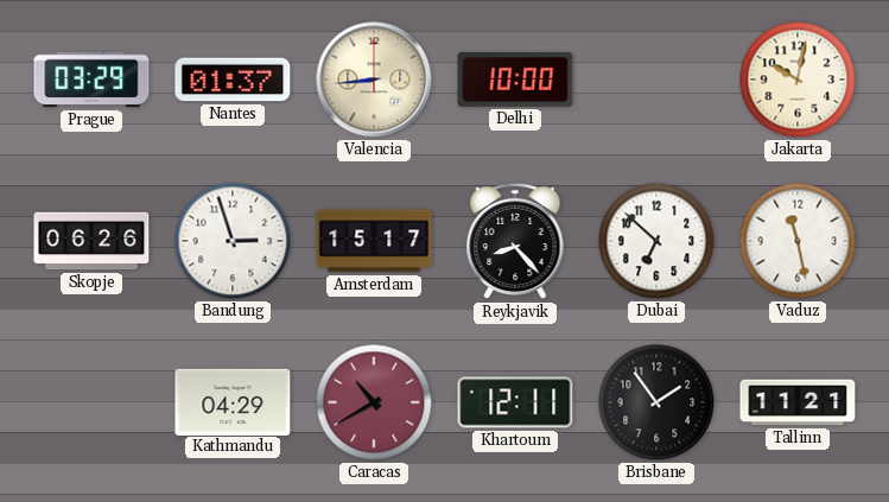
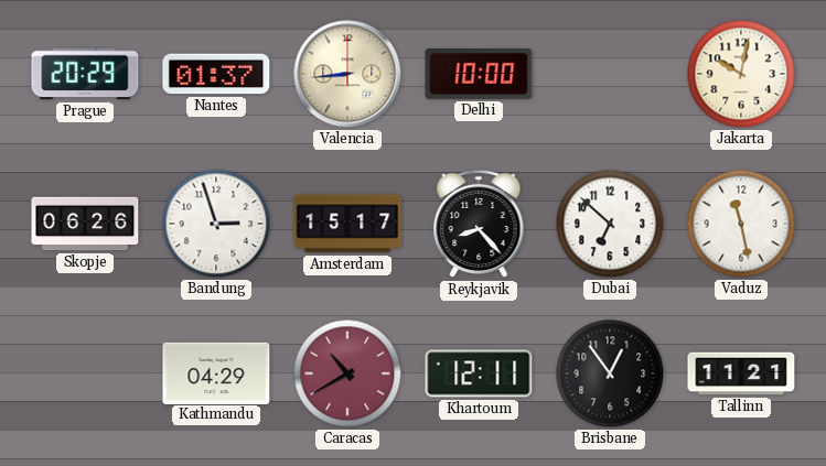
Prague: 03:29 -> 20:29
Brisbane: 1:54 -> 12:54
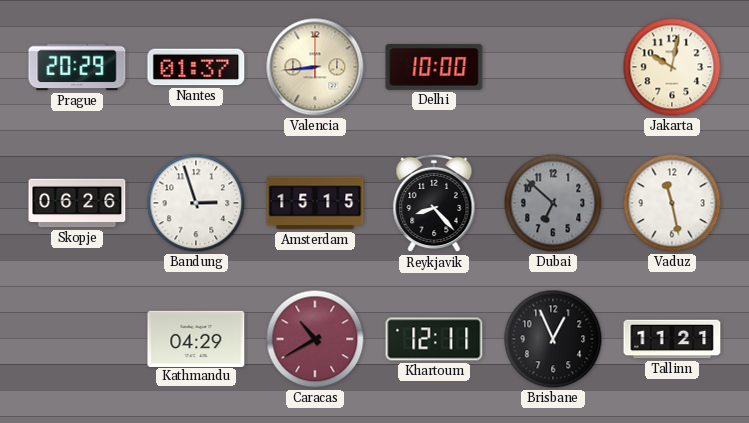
Amsterdam: 15:17 -> 15:15
Dubai dial: white -> grey
Brisbane: 12:54 -> 12:56
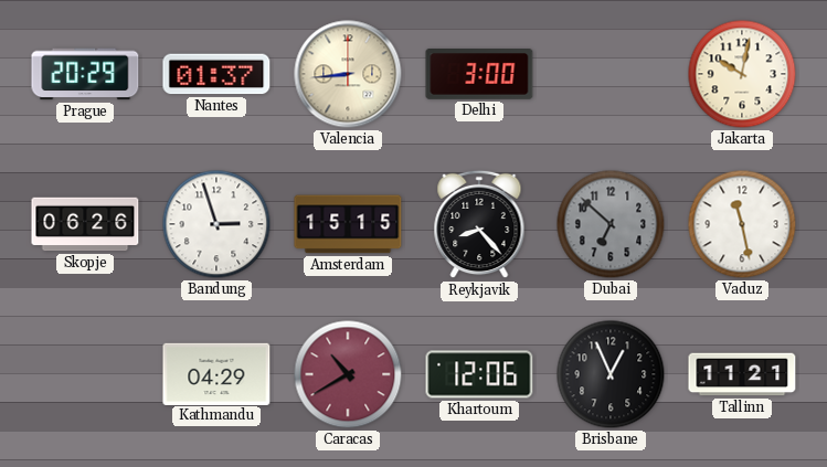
Delhi: 10:00 -> 3:00
Khartoum: 12:11 -> 12:06
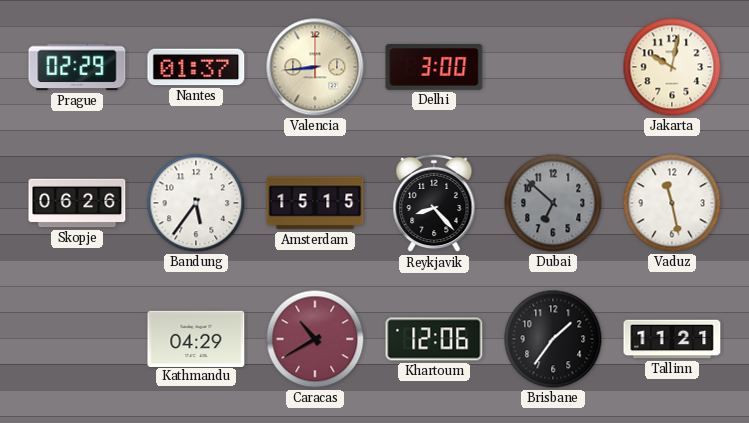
Prague: 20:29 -> 02:29
Bandung: 2:57 -> 5:36
Brisbane: 12:56 -> 1:36
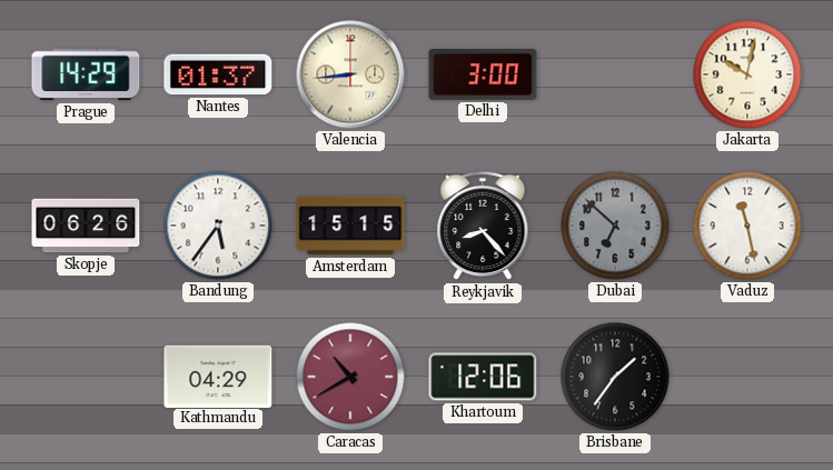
Prague: 02:29 -> 14:29
Tallinn: 11:21 -> none
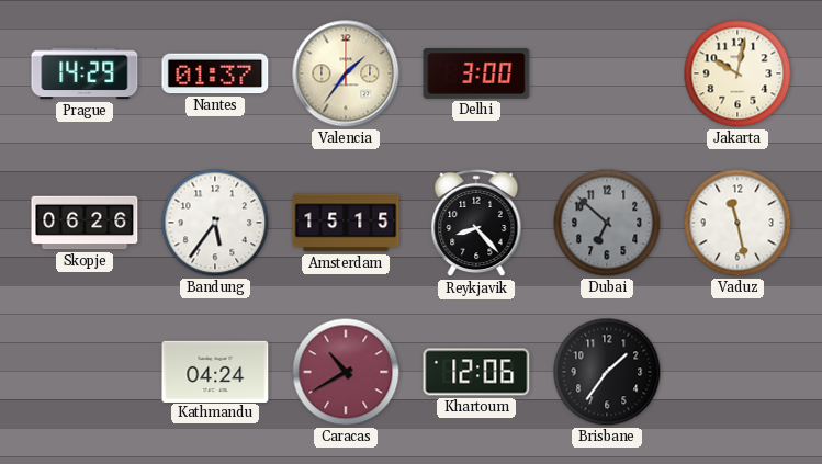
Valencia: 8:44 -> 1:36
Kathmandu: 04:29 -> 04:24
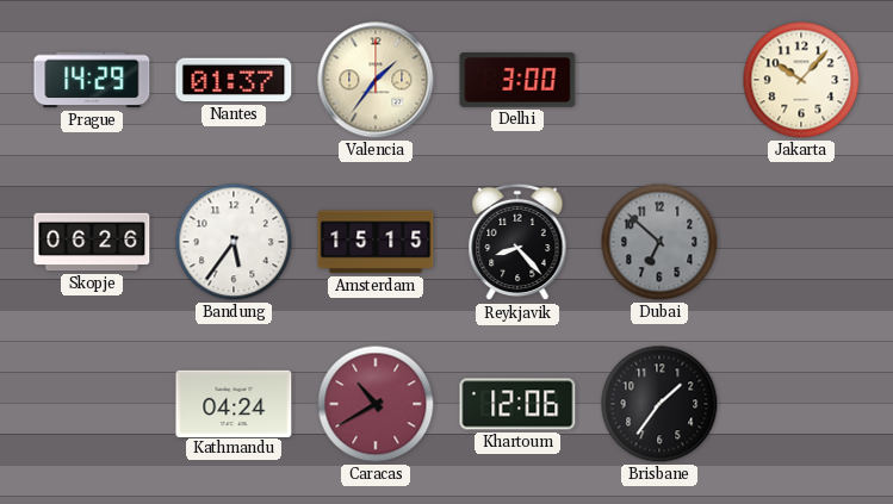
Jakarta: 10:02 -> 10:07
Vaduz: 11:28 -> none
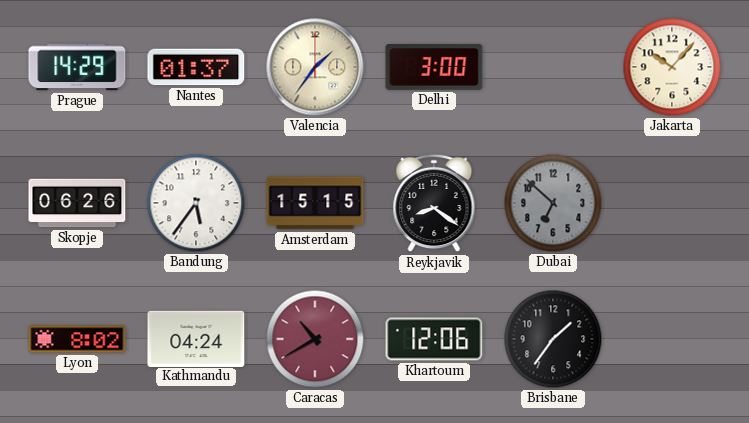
Reykjavik: 8:23 -> 8:21
Lyon: none -> 8:02
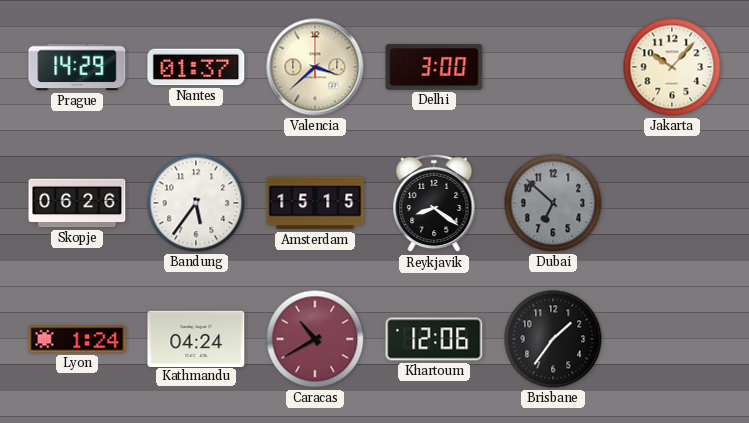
Valencia: 1:36 -> 3:38
Lyon: 8:02 -> 1:24
